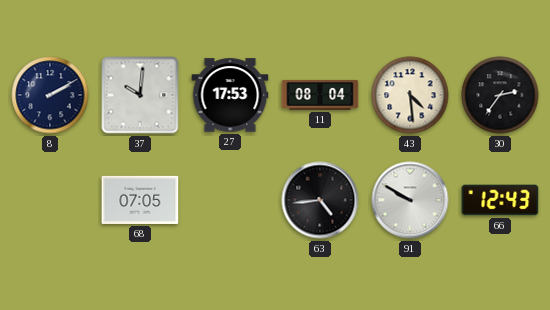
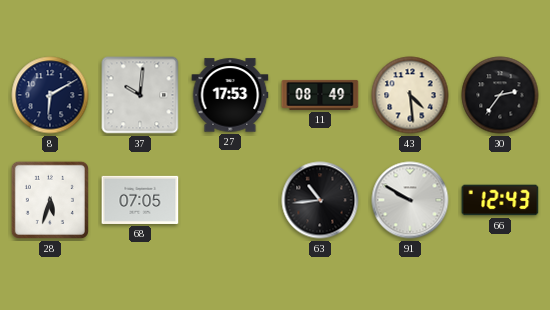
8: 2:10 -> 6:10
11: 08:04 -> 08:49
28: none -> 5:33
63: 4:44 -> 10:44
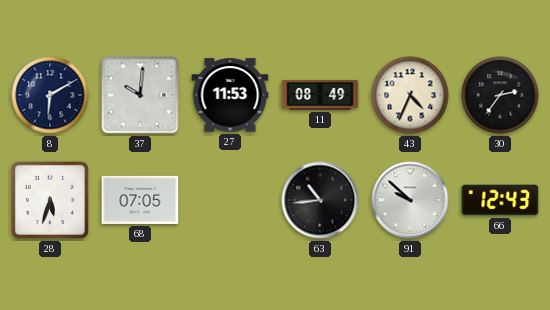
27: 17:53 -> 11:53
43: 4:29 -> 4:34
91: 9:50 -> 9:52
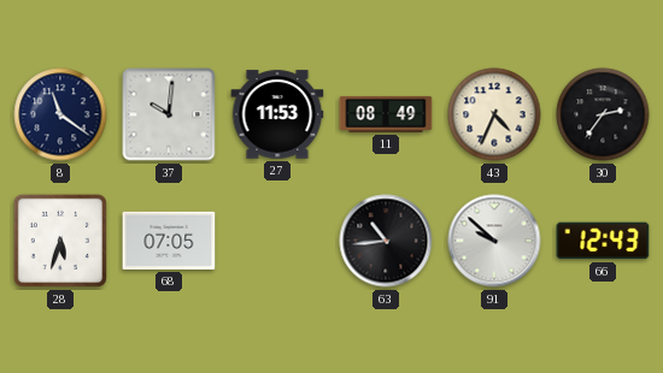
8: 6:10 -> 11:21
